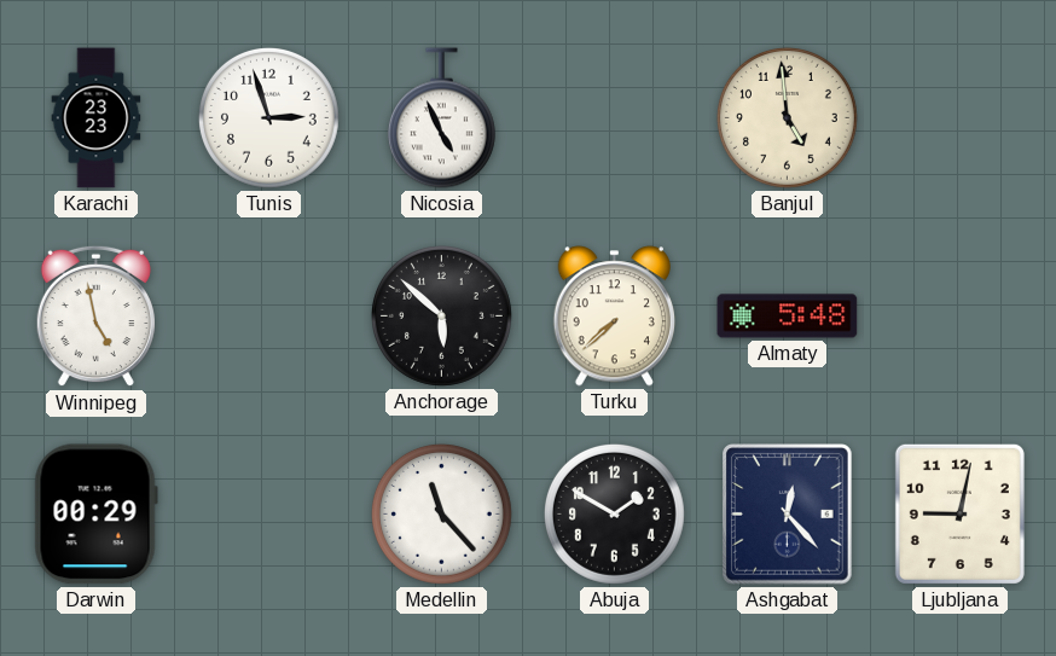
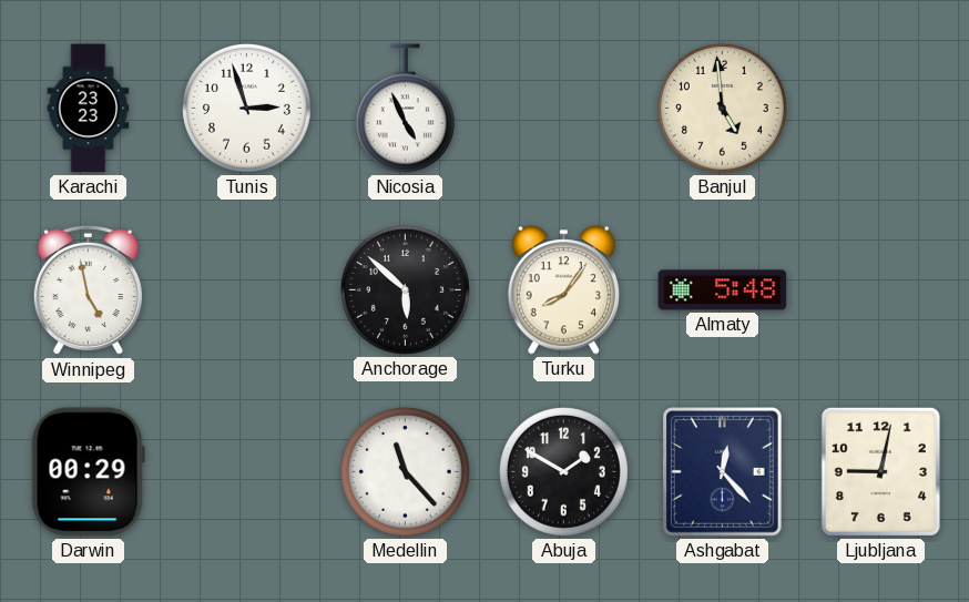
Turku: 7:38 -> 8:06
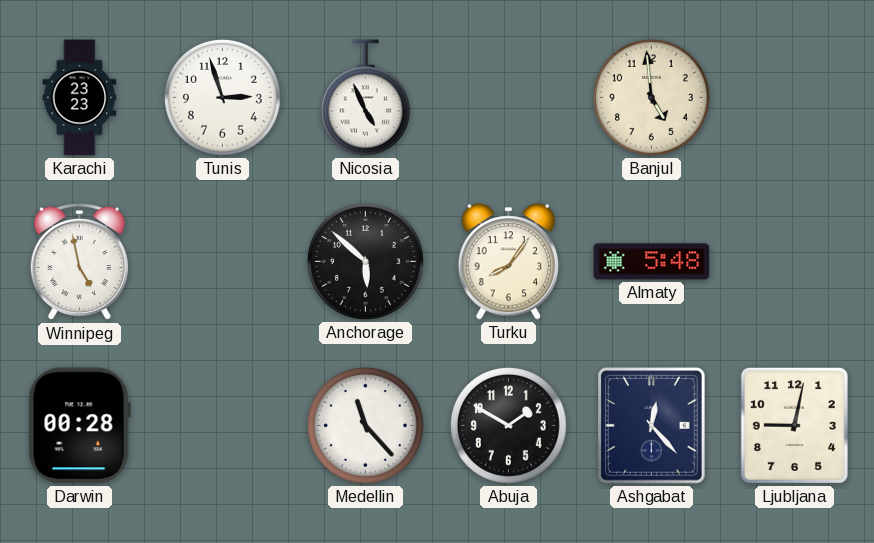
Darwin: 00:29 -> 00:28
